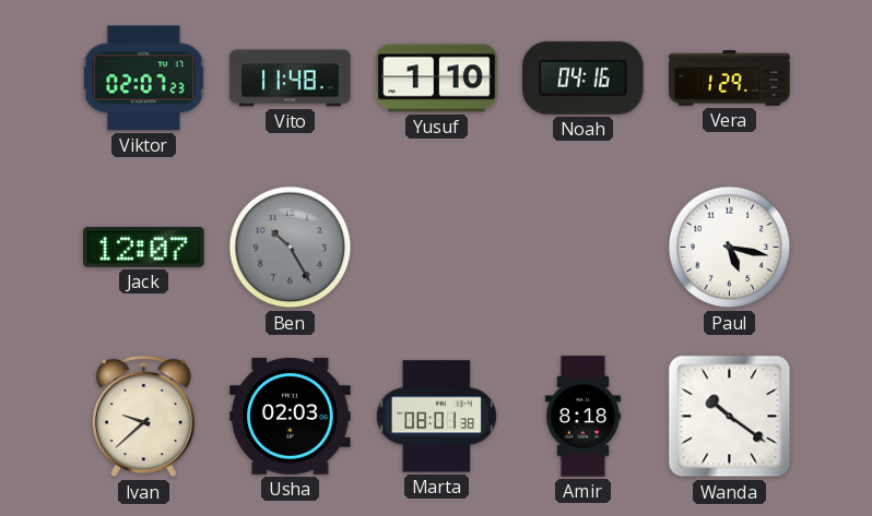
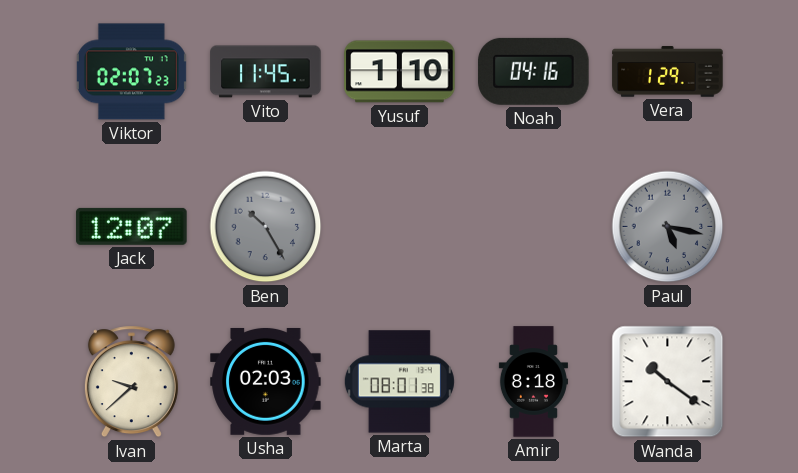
Vito: 11:48 -> 11:45
Paul dial: white -> grey
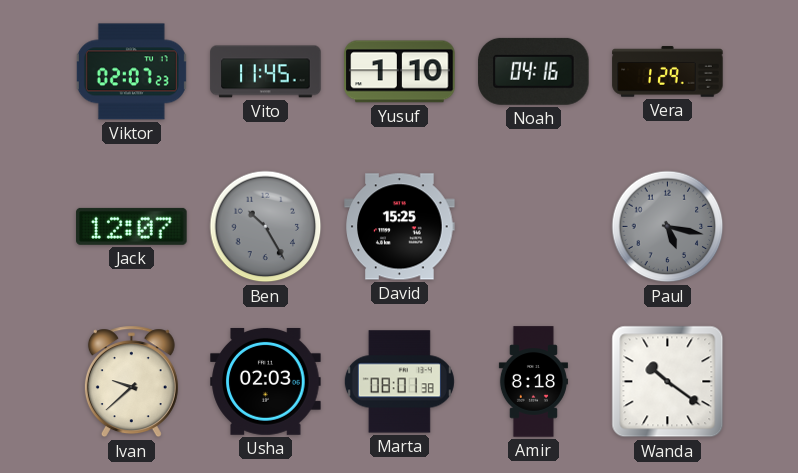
David: none -> 15:25
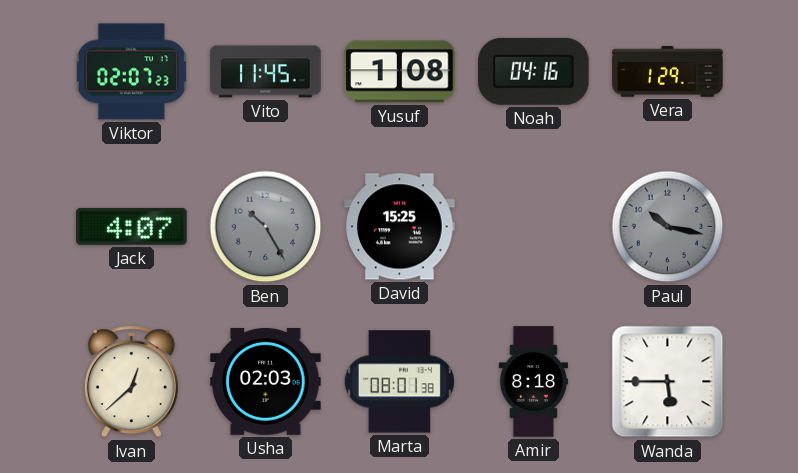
Yusuf: 1:10 -> 1:08
Jack: 12:07 -> 4:07
Paul: 5:17 -> 10:17
Ivan: 9:38 -> 12:38
Wanda: 10:21 -> 5:45
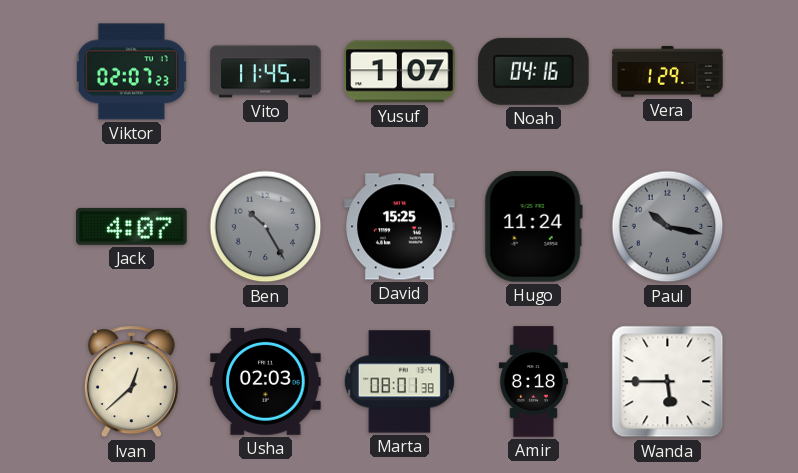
Yusuf: 1:08 -> 1:07
Hugo: none -> 11:24
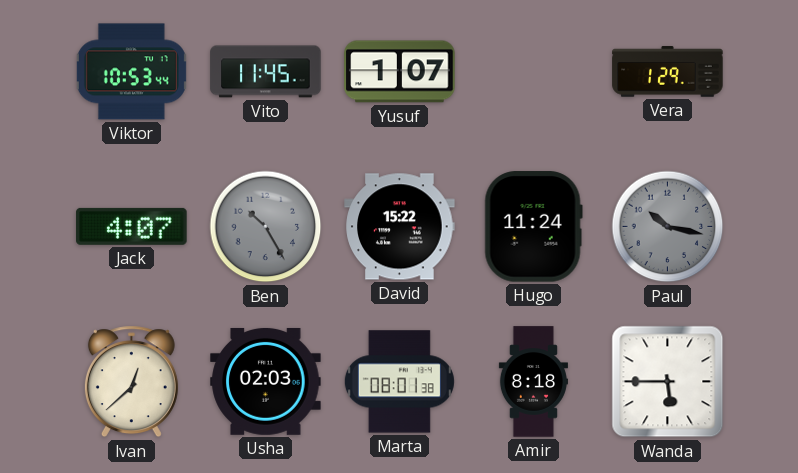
Viktor: 02:07 -> 10:53
Noah: 04:16 -> none
David: 15:25 -> 15:22
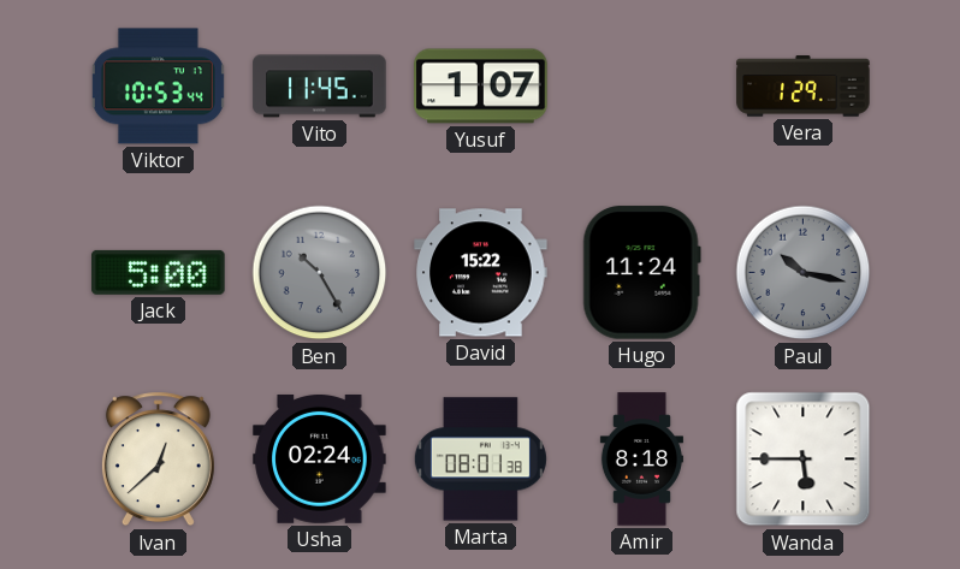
Jack: 4:07 -> 5:00
Usha: 02:03 -> 02:24
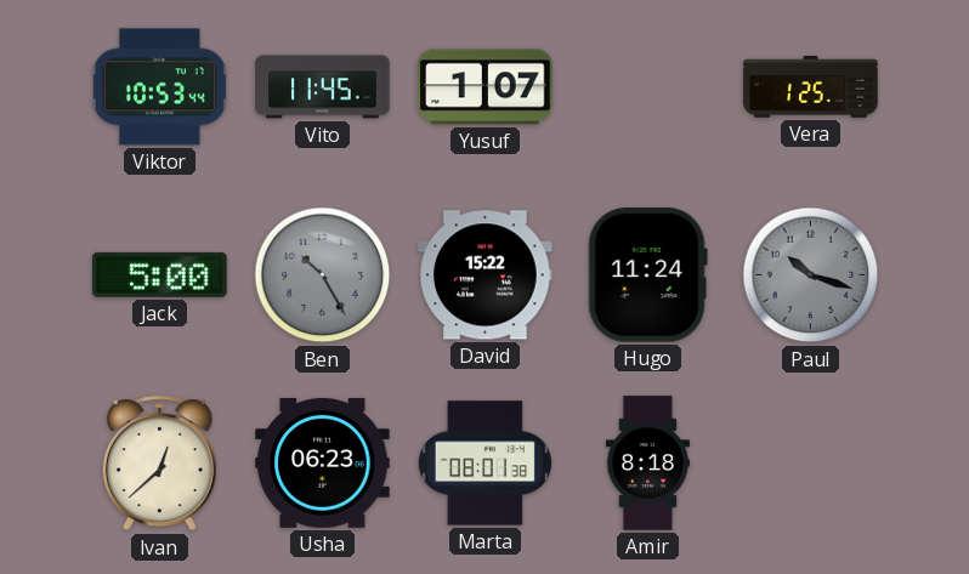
Vera: 1:29 -> 1:25
Paul: 10:17 -> 10:18
Usha: 02:24 -> 06:23
Wanda: 5:45 -> none
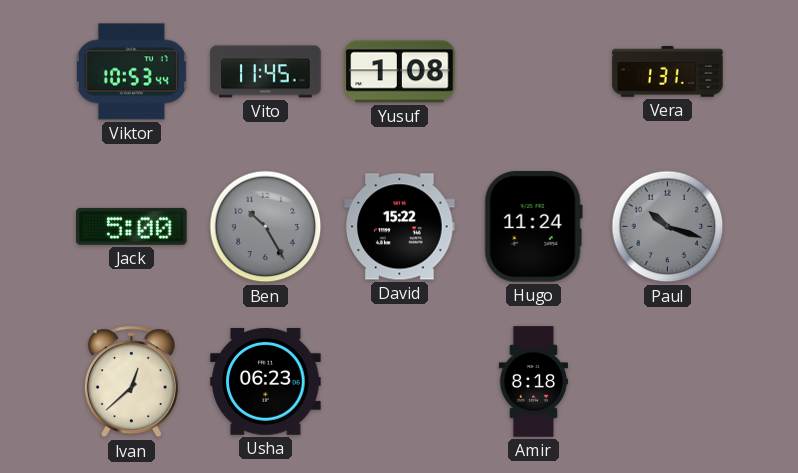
Yusuf: 1:07 -> 1:08
Vera: 1:25 -> 1:31
Marta: 08:01 -> none
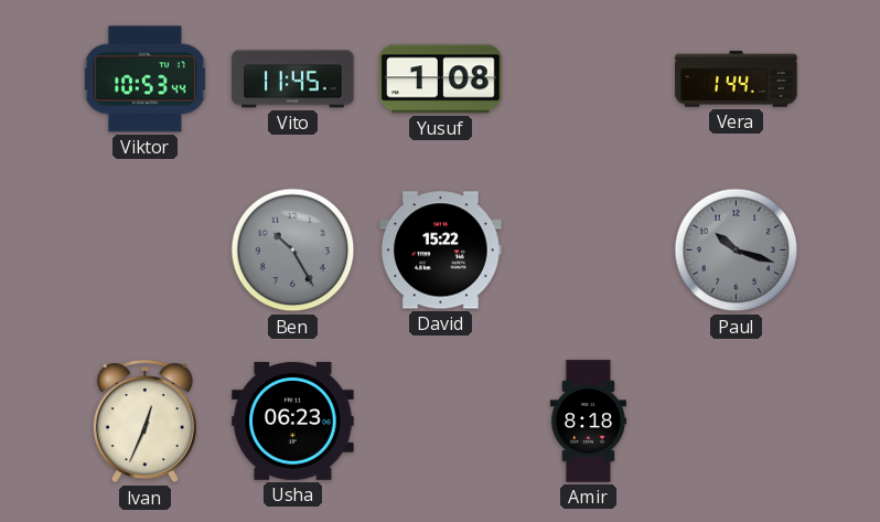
Vera: 1:31 -> 1:44
Jack: 5:00 -> none
Hugo: 11:24 -> none
Ivan: 12:38 -> 12:34
